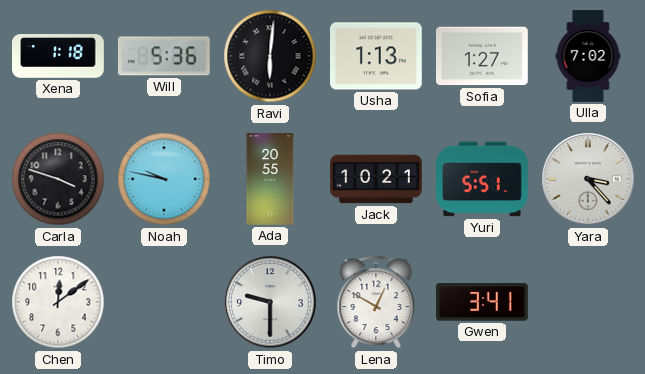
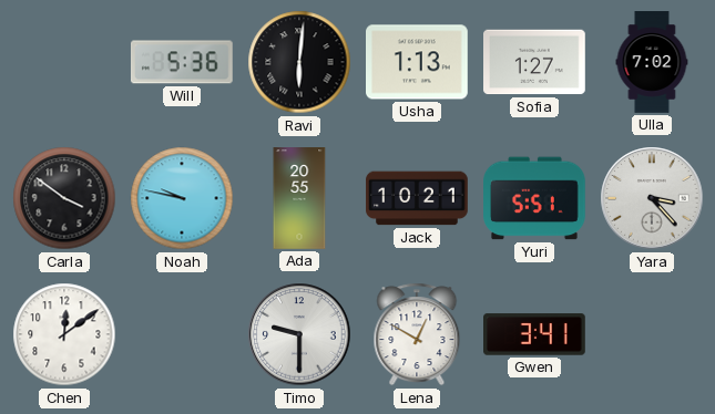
Xena: 1:18 -> none
Carla: 3:48 -> 3:51
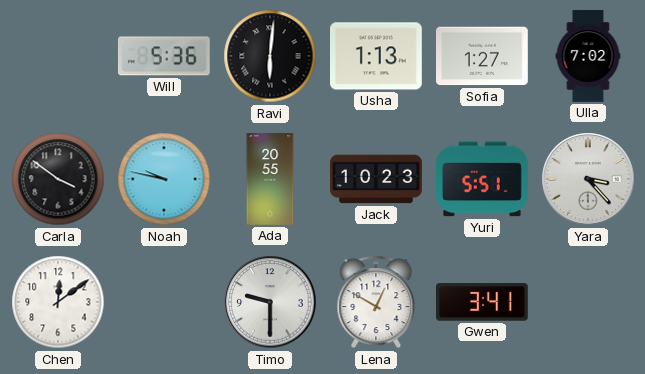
Jack: 10:21 -> 10:23
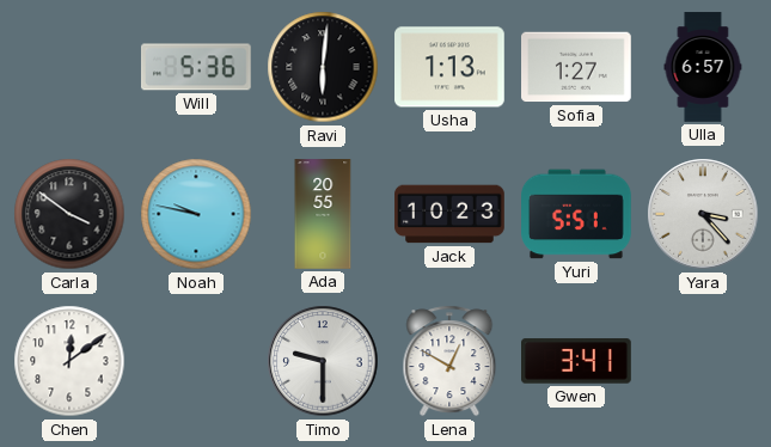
Ulla: 7:02 -> 6:57
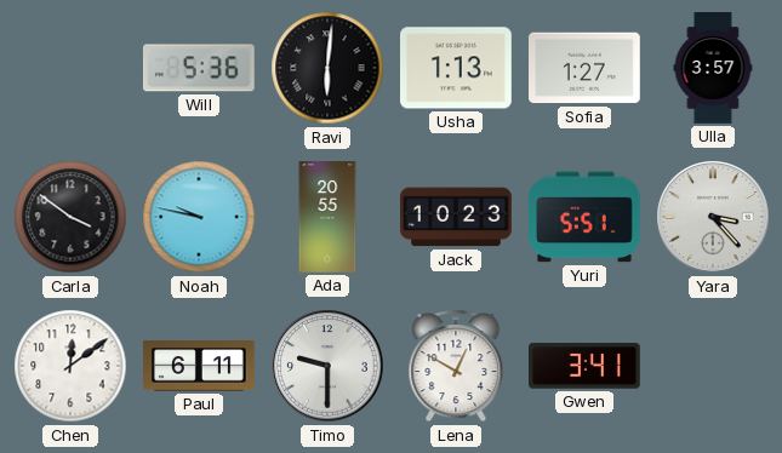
Ulla: 6:57 -> 3:57
Paul: none -> 6:11
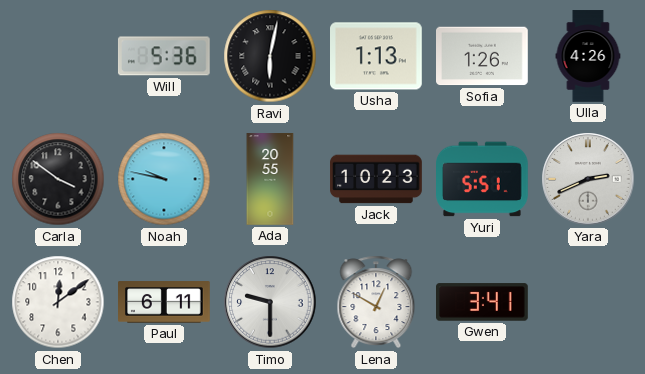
Ravi: 6:01 -> 6:02
Sofia: 1:27 -> 1:26
Ulla: 3:57 -> 4:26
Yara: 3:23 -> 2:41
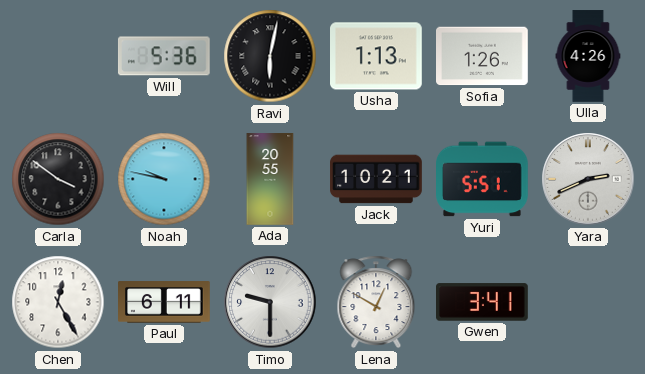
Jack: 10:23 -> 10:21
Chen: 12:09 -> 12:25
